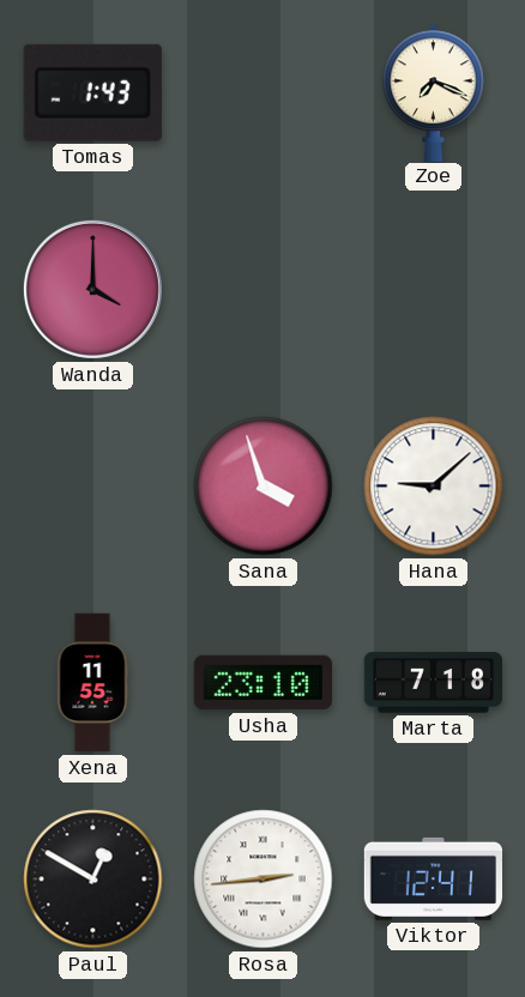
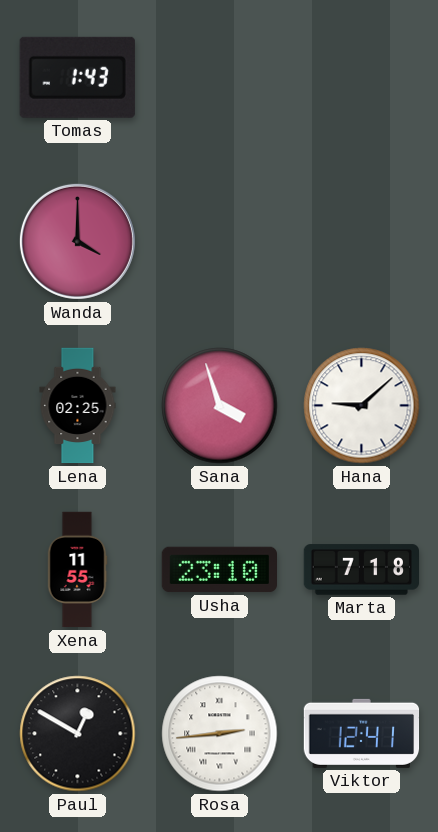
Zoe: 7:19 -> none
Lena: none -> 02:25
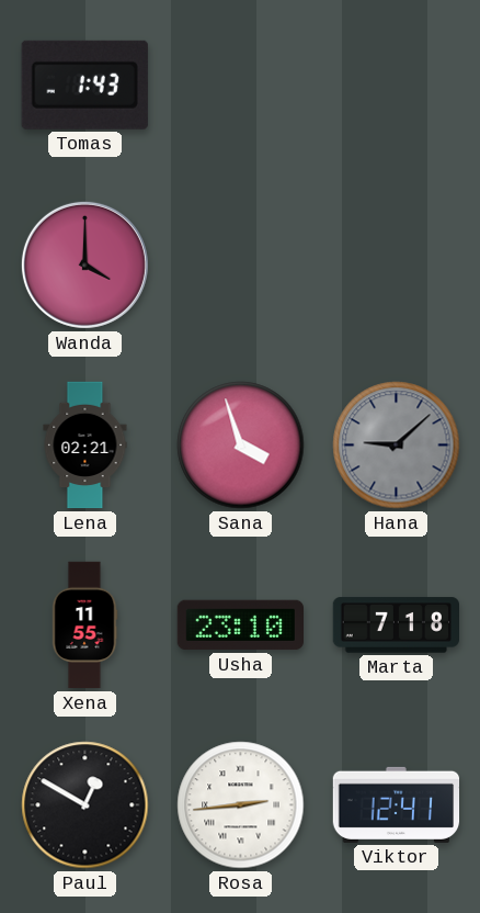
Lena: 02:25 -> 02:21
Hana dial: white -> grey
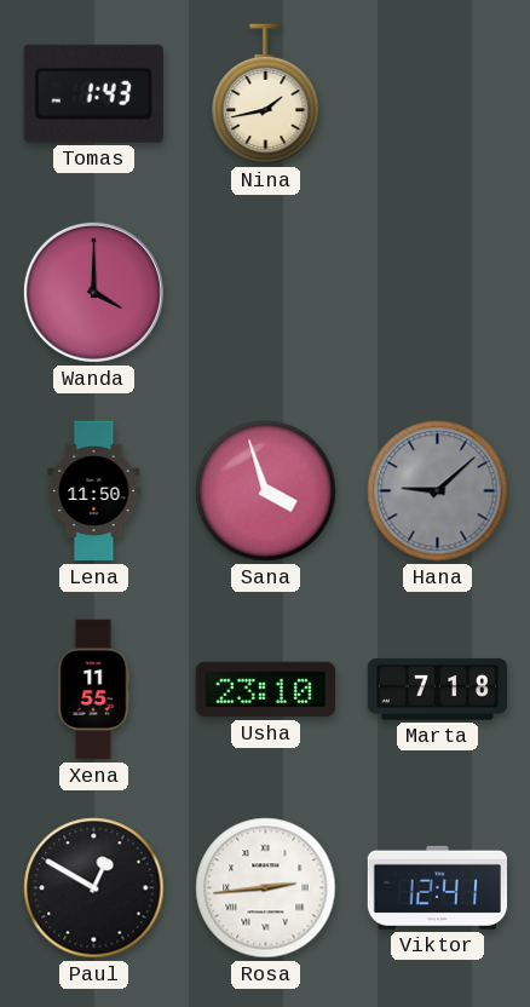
Nina: none -> 1:43
Lena: 02:21 -> 11:50
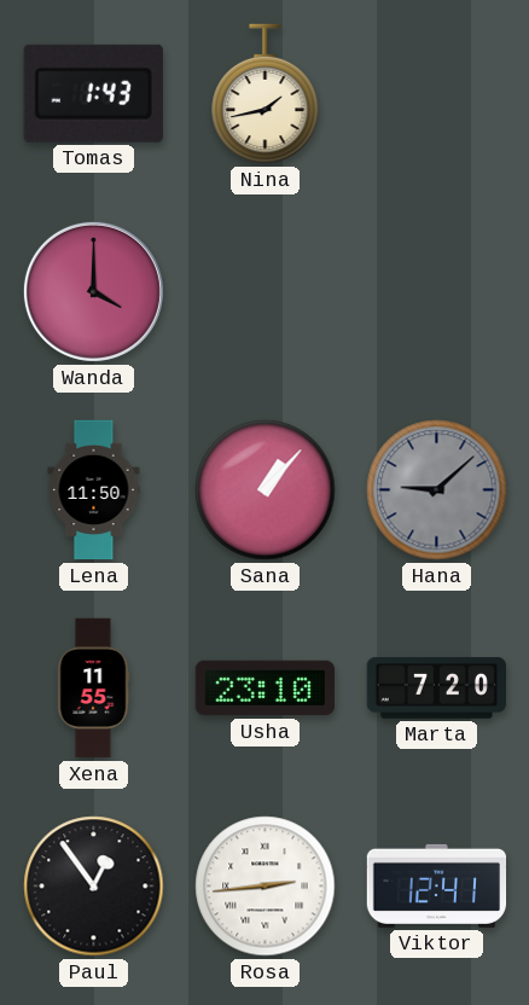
Sana: 3:57 -> 1:07
Marta: 7:18 -> 7:20
Paul: 12:50 -> 12:54
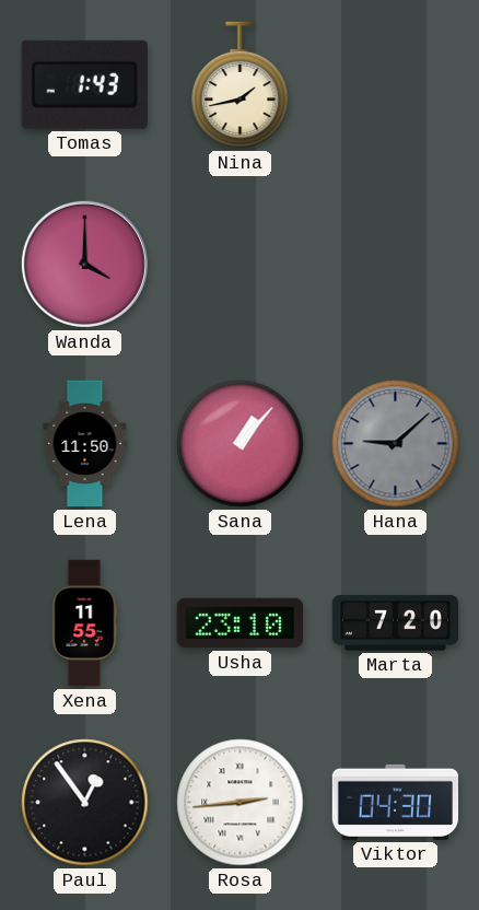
Viktor: 12:41 -> 04:30
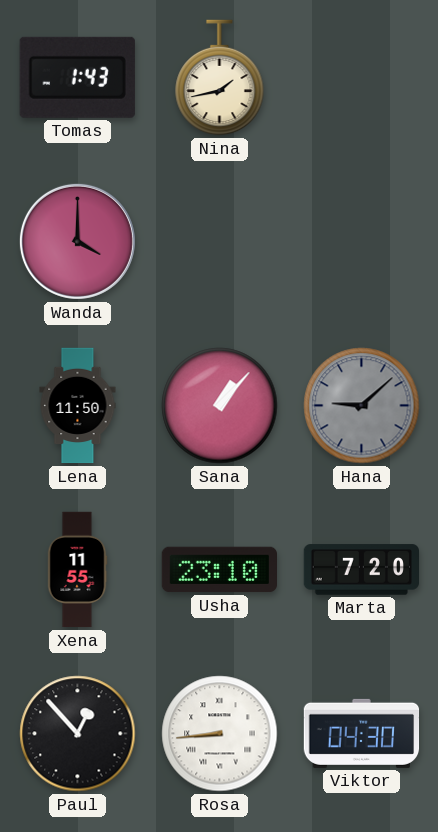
Paul: 12:54 -> 12:53
Rosa: 2:44 -> 8:44
